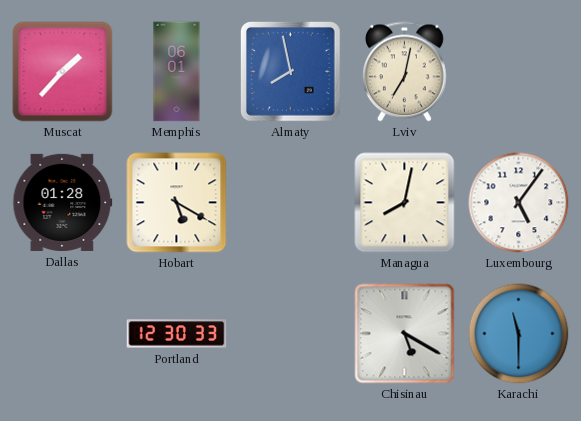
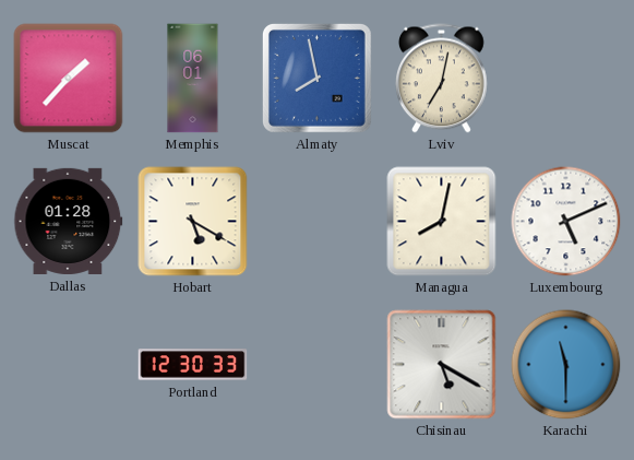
Luxembourg: 5:06 -> 5:11
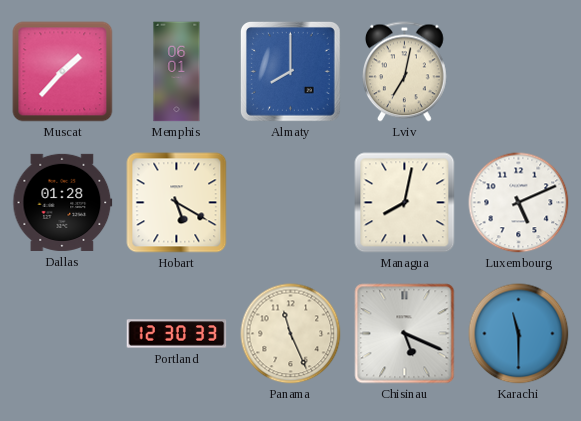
Almaty: 7:58 -> 8:00
Panama: none -> 11:26
Chisinau: 5:20 -> 5:19
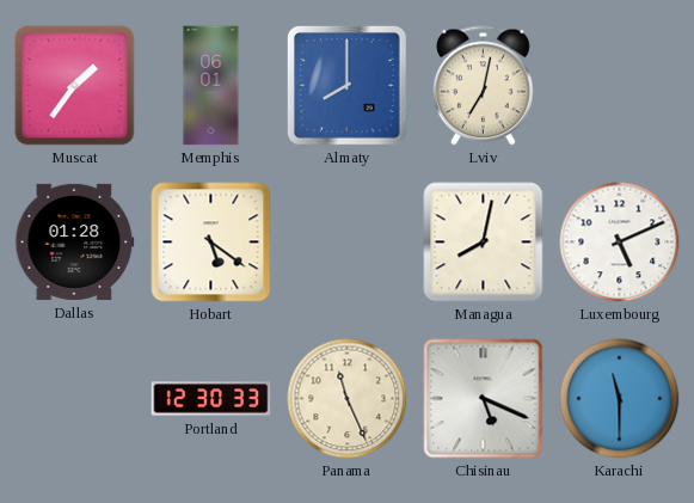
Muscat: 1:37 -> 1:36
Hobart: 5:20 -> 5:21
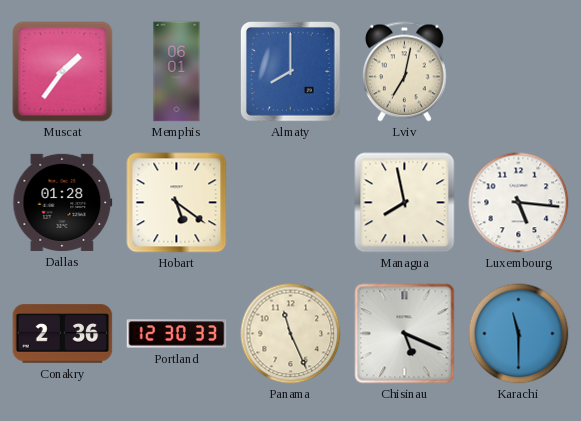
Managua: 8:02 -> 7:58
Luxembourg: 5:11 -> 5:16
Conakry: none -> 2:36
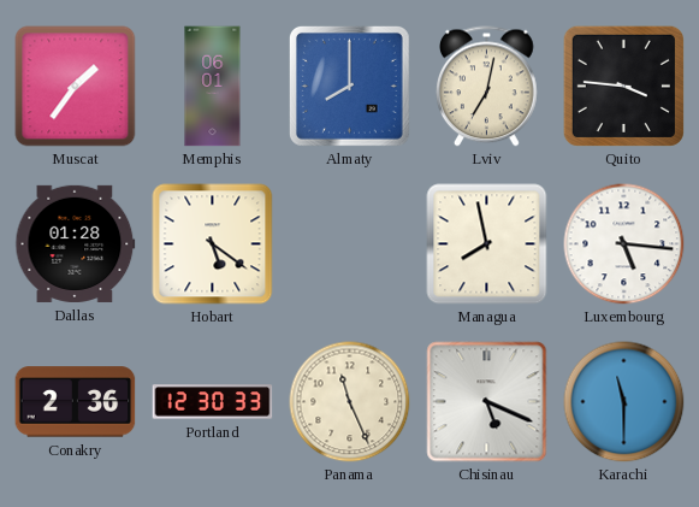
Quito: none -> 3:46
